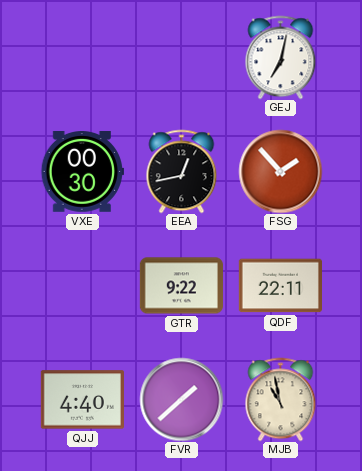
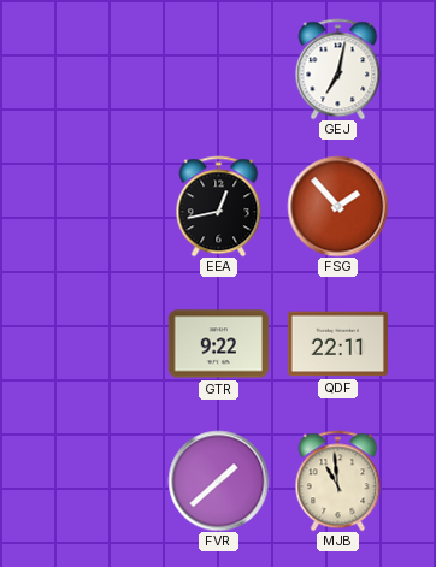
VXE: 00:30 -> none
QJJ: 4:40 -> none
MJB: 10:58 -> 10:59
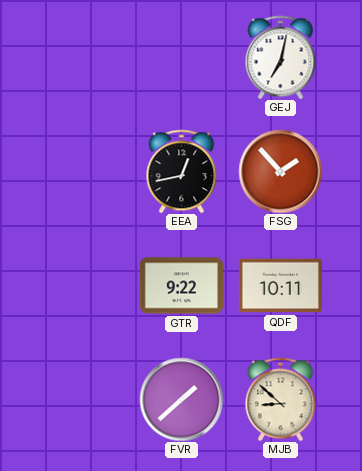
QDF: 22:11 -> 10:11
MJB: 10:59 -> 8:52
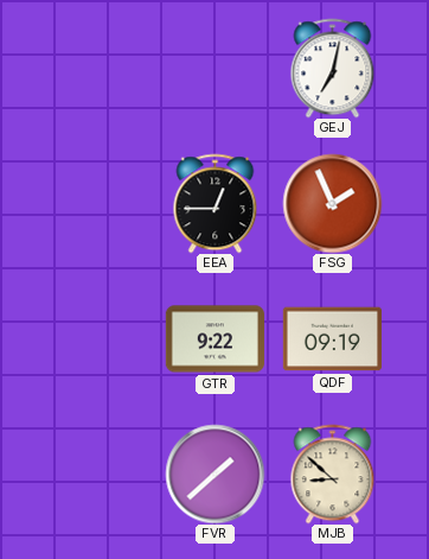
EEA: 12:43 -> 12:45
FSG: 1:53 -> 1:56
QDF: 10:11 -> 09:19
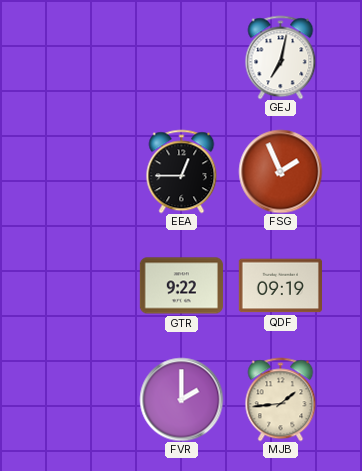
FVR: 1:38 -> 2:00
MJB: 8:52 -> 1:44
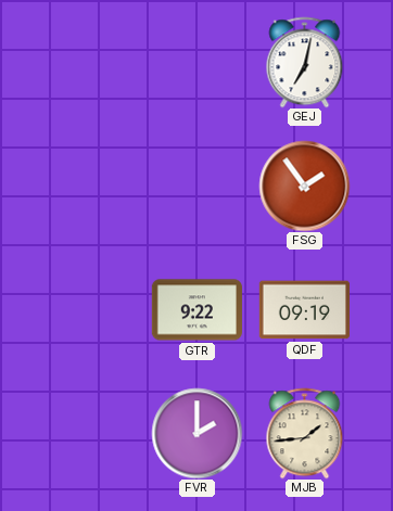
EEA: 12:45 -> none
FSG: 1:56 -> 1:54
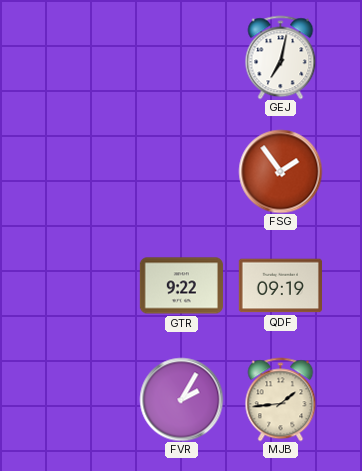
FVR: 2:00 -> 2:05
